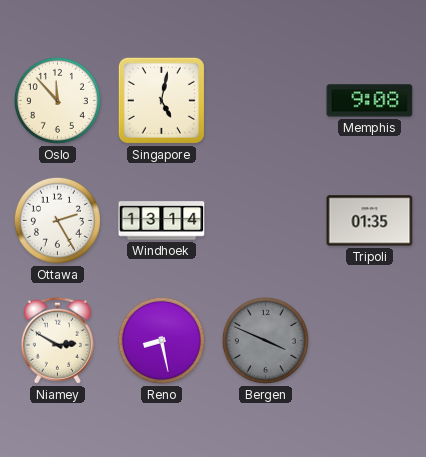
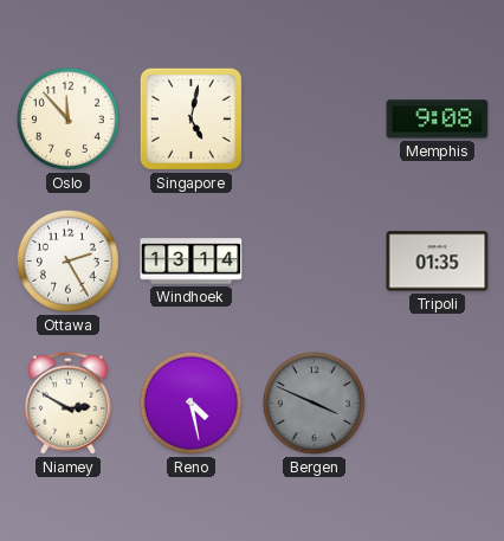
Reno: 8:28 -> 4:28
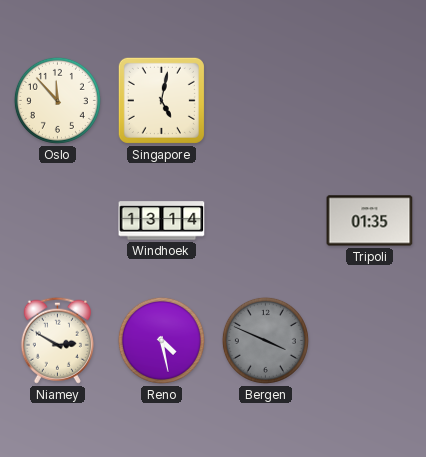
Memphis: 9:08 -> none
Ottawa: 2:25 -> none
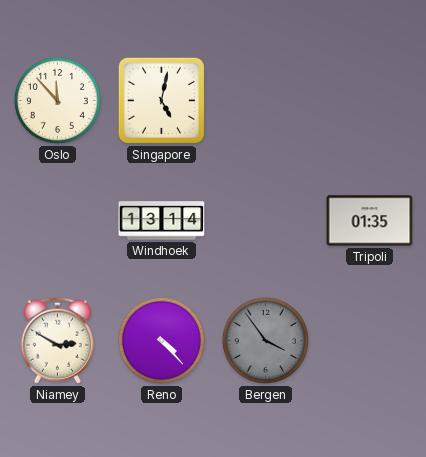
Reno: 4:28 -> 4:23
Bergen: 3:49 -> 3:54
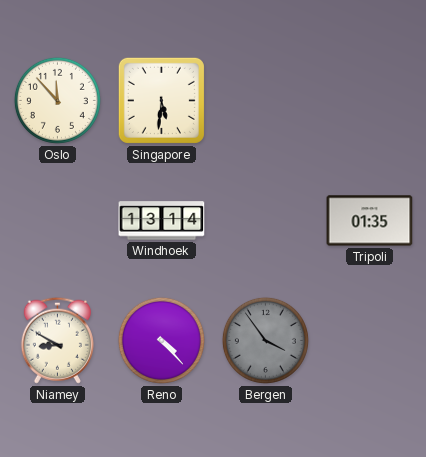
Singapore: 5:02 -> 5:31
Niamey: 2:50 -> 8:50
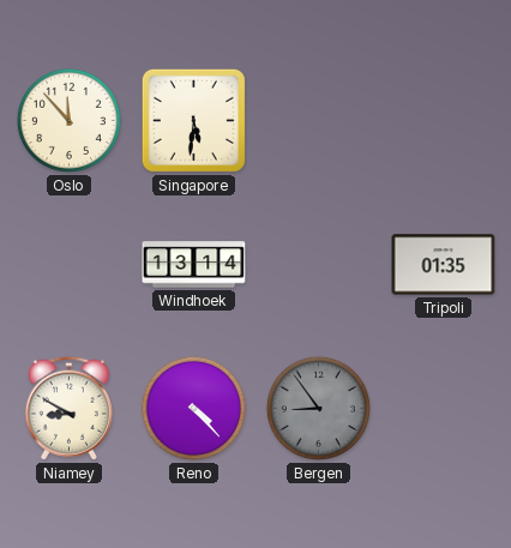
Bergen: 3:54 -> 8:54
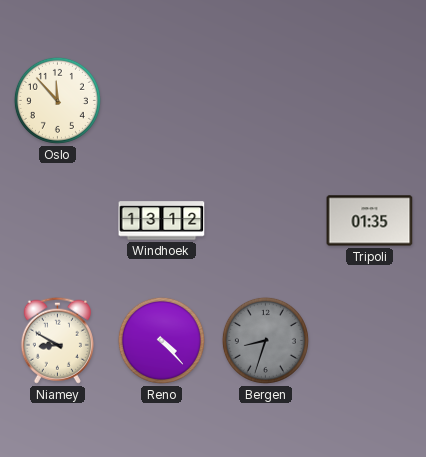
Singapore: 5:31 -> none
Windhoek: 13:14 -> 13:12
Bergen: 8:54 -> 8:33
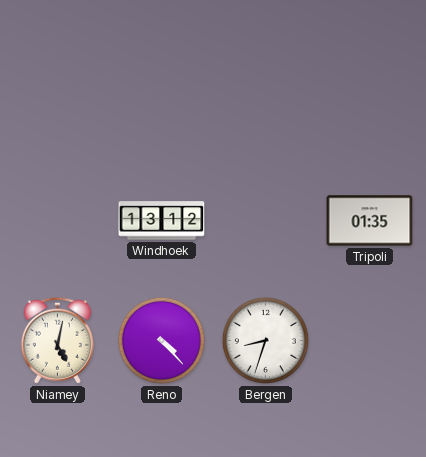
Oslo: 11:53 -> none
Niamey: 8:50 -> 5:02
Bergen dial: grey -> white
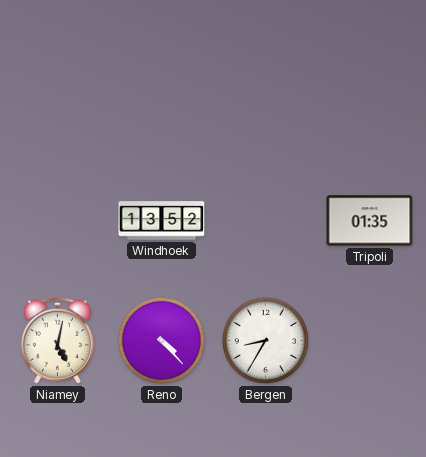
Windhoek: 13:12 -> 13:52
Bergen: 8:33 -> 8:35
